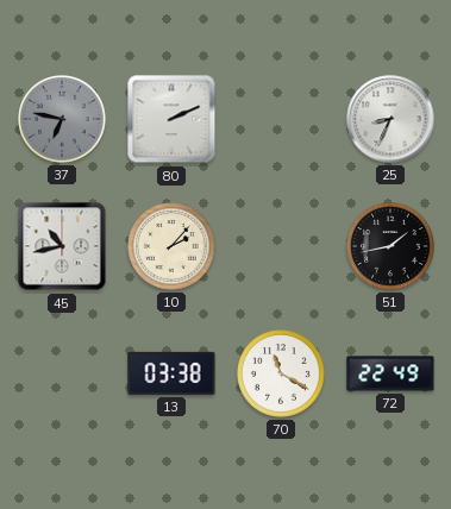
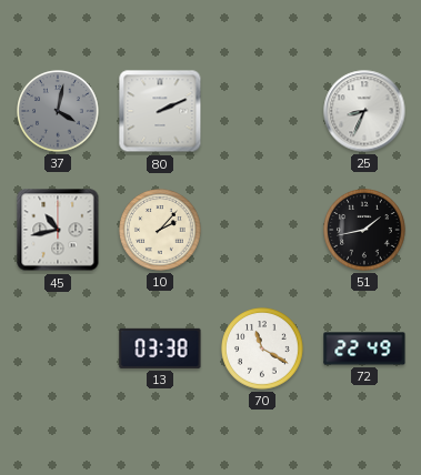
37: 6:47 -> 4:02
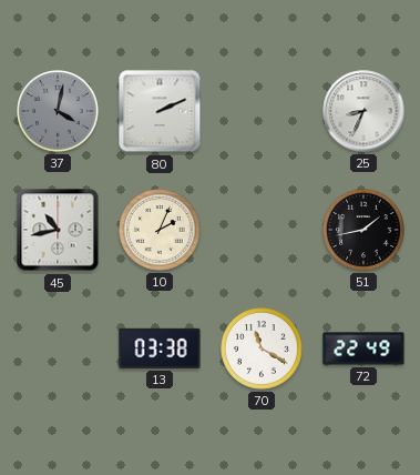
10: 2:07 -> 2:04
